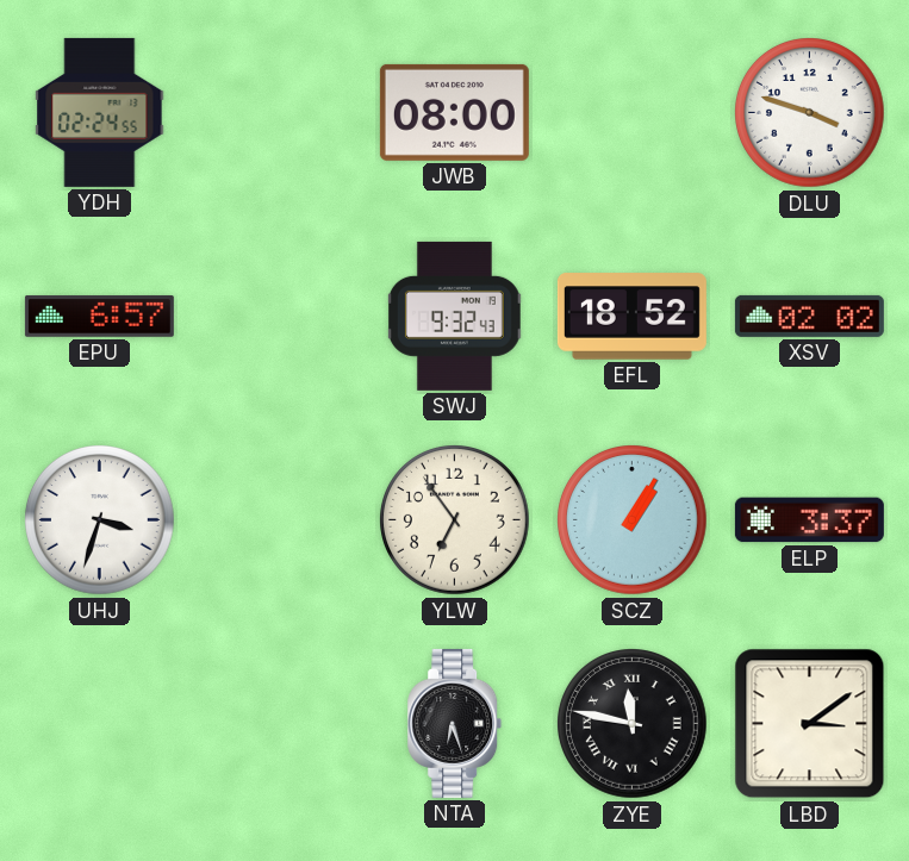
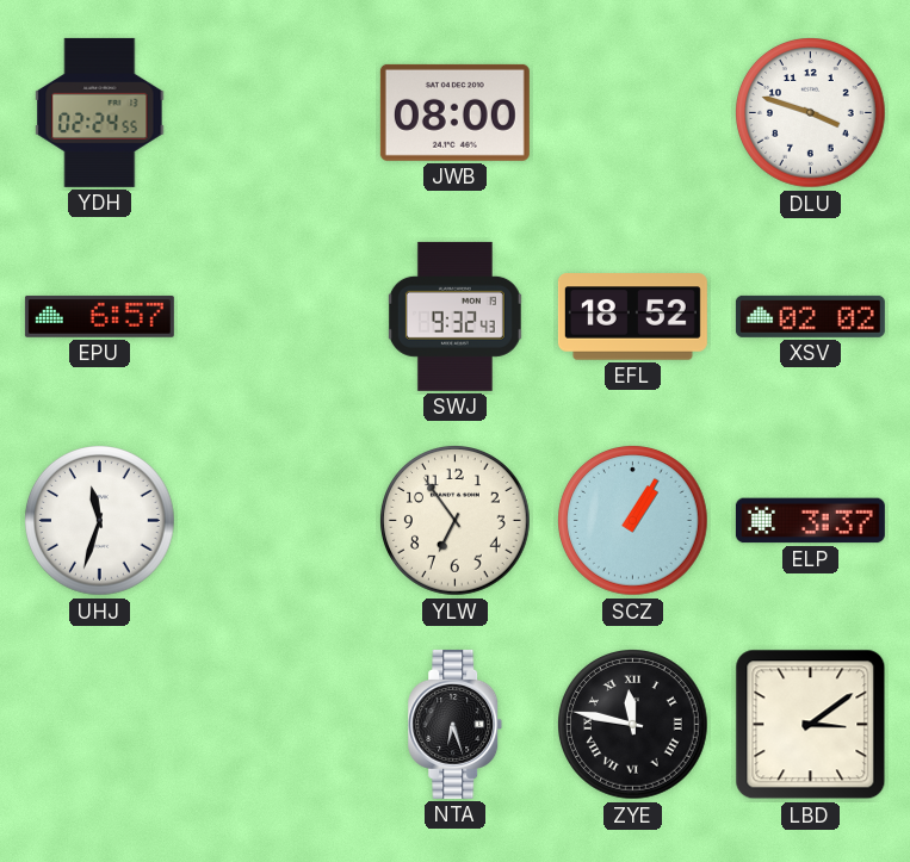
UHJ: 3:33 -> 11:33
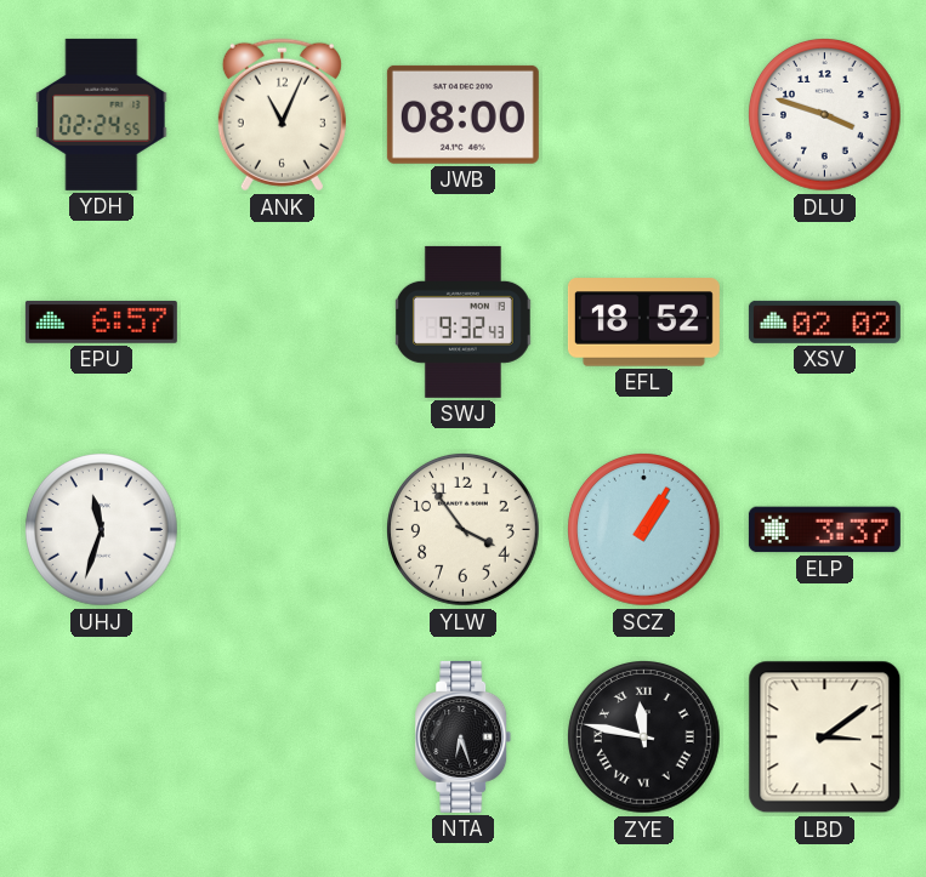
ANK: none -> 11:04
YLW: 6:54 -> 3:54
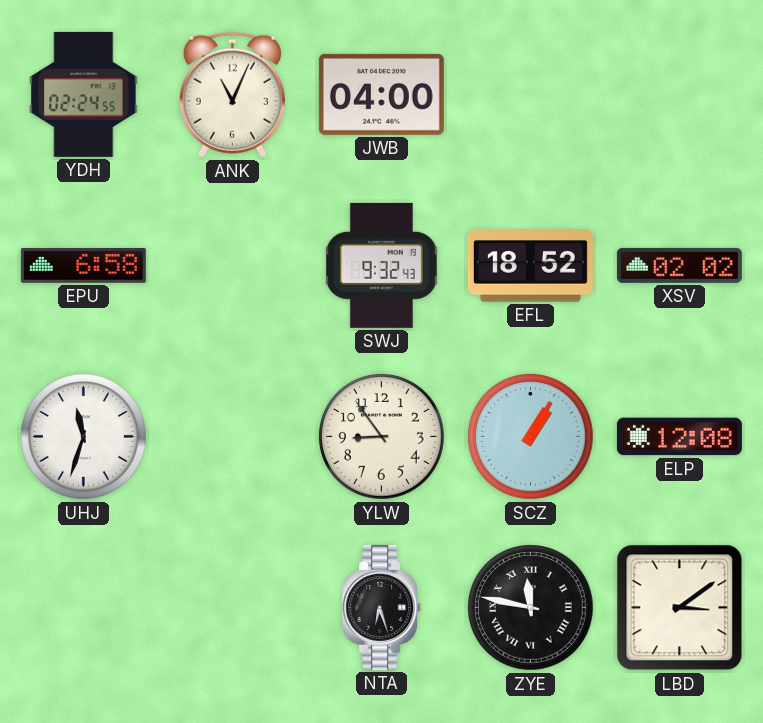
JWB: 08:00 -> 04:00
DLU: 3:48 -> none
EPU: 6:57 -> 6:58
YLW: 3:54 -> 8:54
ELP: 3:37 -> 12:08
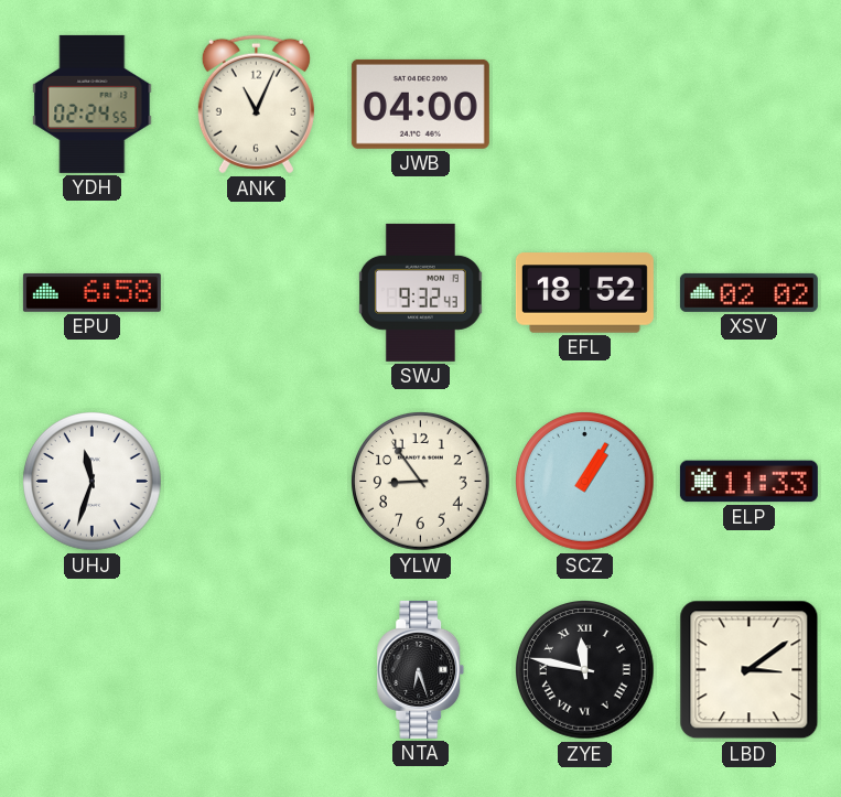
ELP: 12:08 -> 11:33
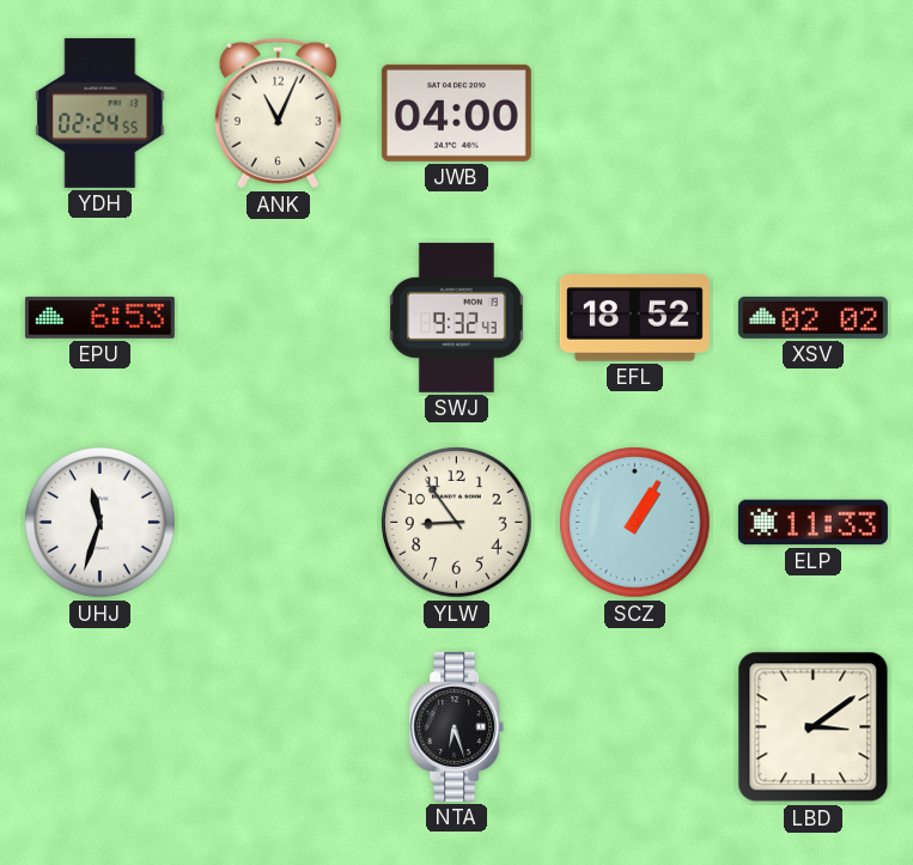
EPU: 6:58 -> 6:53
ZYE: 11:47 -> none
